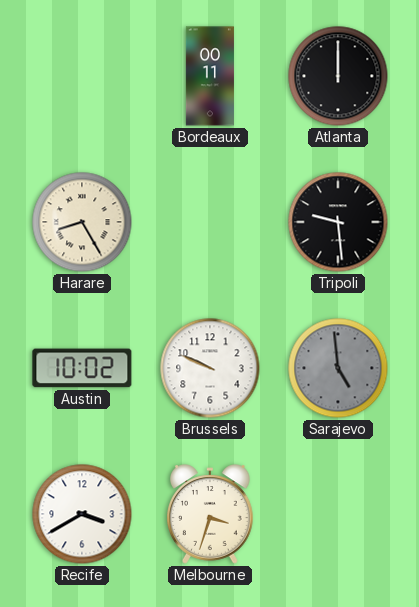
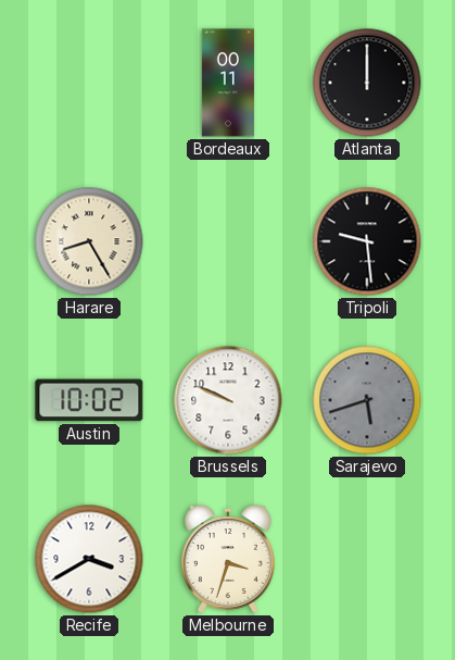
Sarajevo: 4:59 -> 5:42
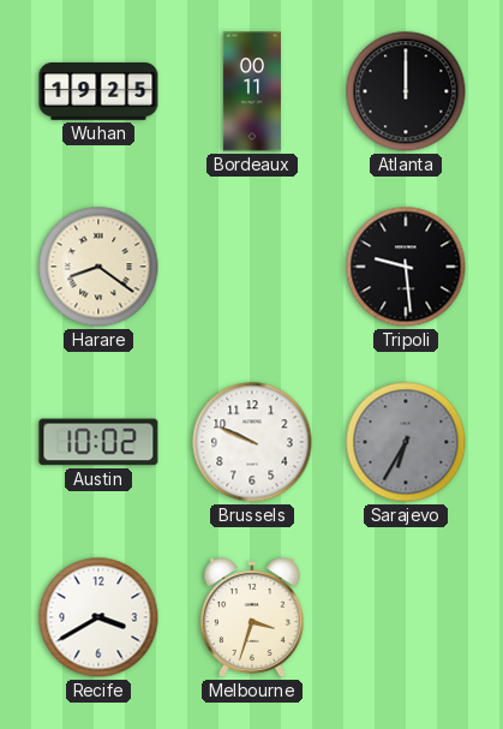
Wuhan: none -> 19:25
Harare: 8:25 -> 8:21
Sarajevo: 5:42 -> 6:35
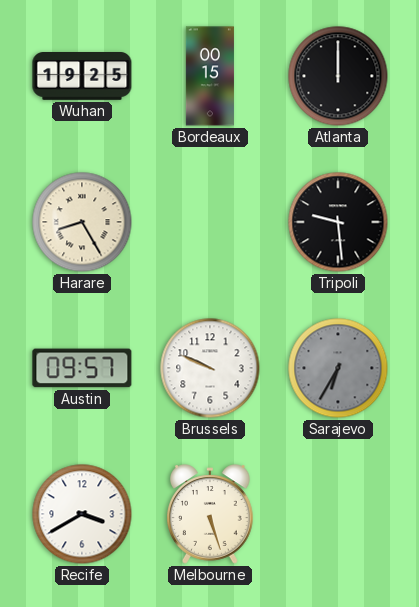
Bordeaux: 00:11 -> 00:15
Harare: 8:21 -> 8:25
Austin: 10:02 -> 09:57
Melbourne: 3:33 -> 5:27
